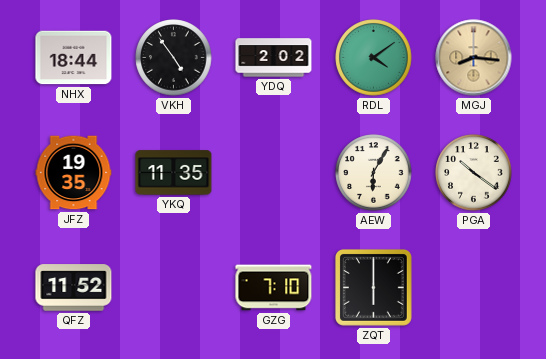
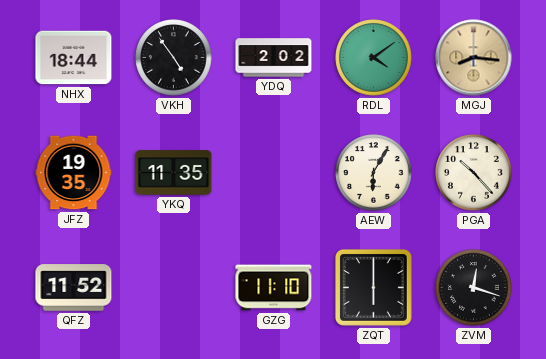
PGA: 10:21 -> 10:23
GZG: 7:10 -> 11:10
ZVM: none -> 12:18
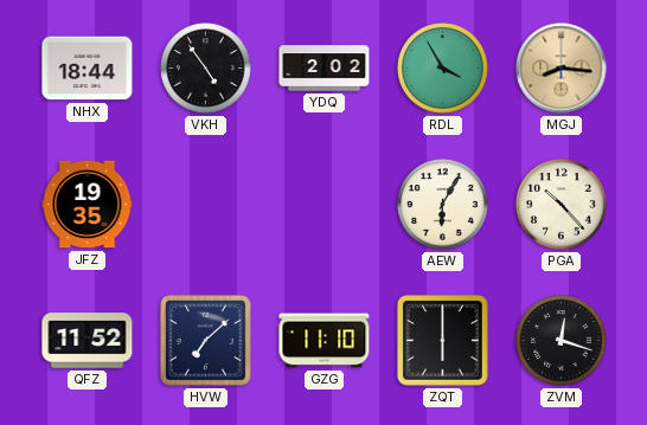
RDL: 4:09 -> 3:55
YKQ: 11:35 -> none
HVW: none -> 7:08
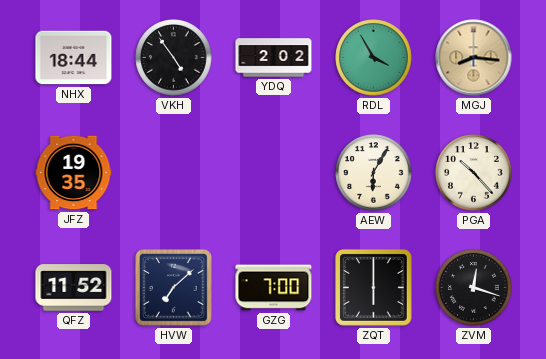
GZG: 11:10 -> 7:00
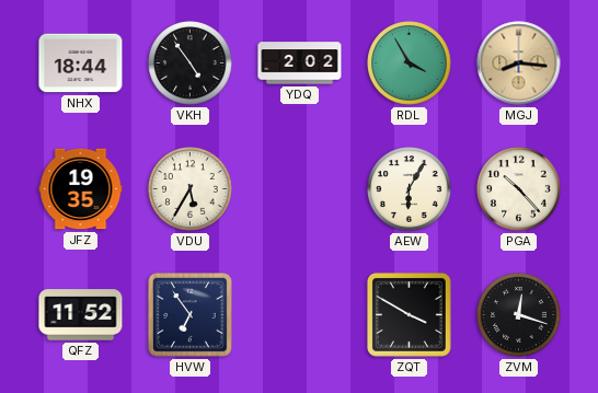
VDU: none -> 5:35
HVW: 7:08 -> 6:54
GZG: 7:00 -> none
ZQT: 6:00 -> 3:50
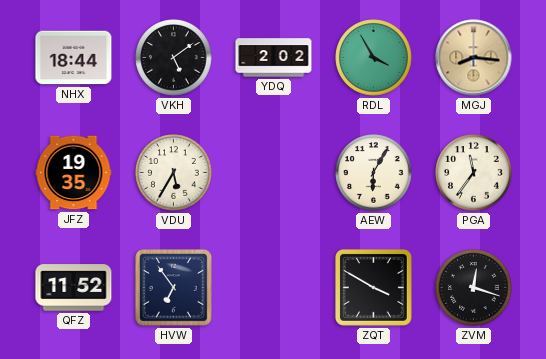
VKH: 4:54 -> 5:09
PGA: 10:23 -> 11:36
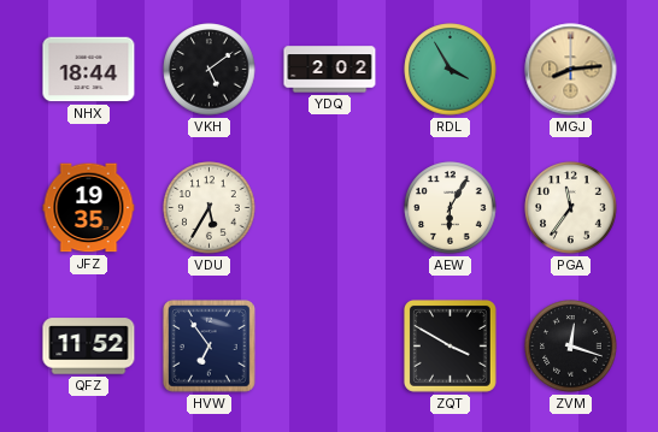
MGJ: 8:16 -> 8:14
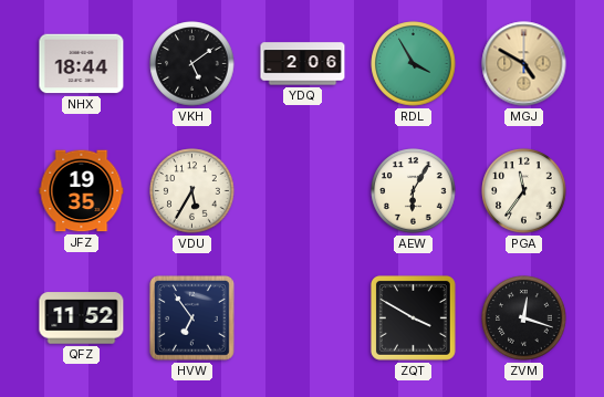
YDQ: 2:02 -> 2:06
MGJ: 8:14 -> 4:50
